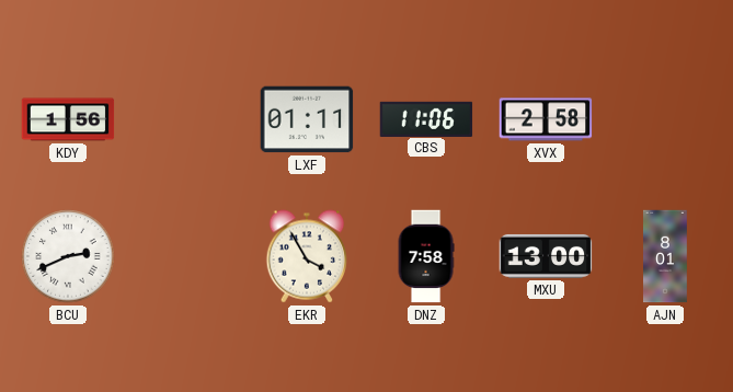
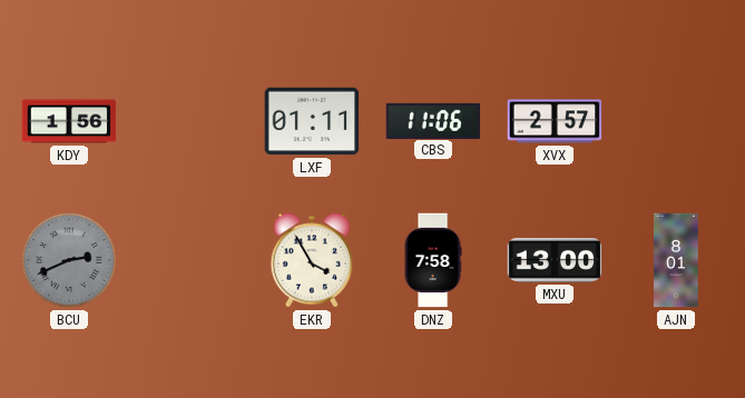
XVX: 2:58 -> 2:57
BCU dial: white -> grey
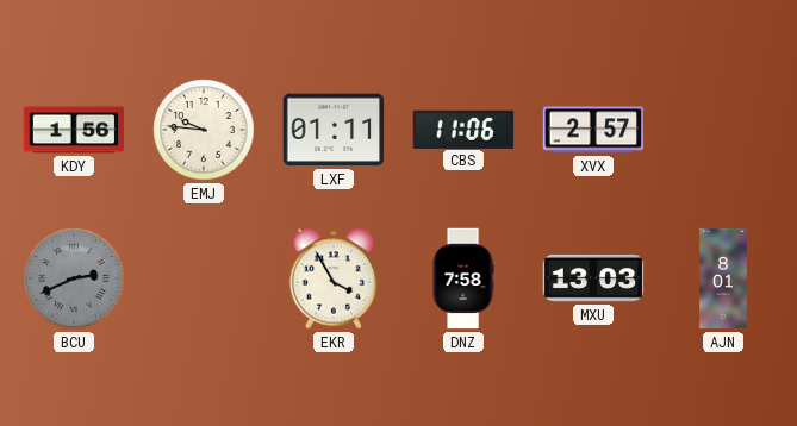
EMJ: none -> 9:46
MXU: 13:00 -> 13:03
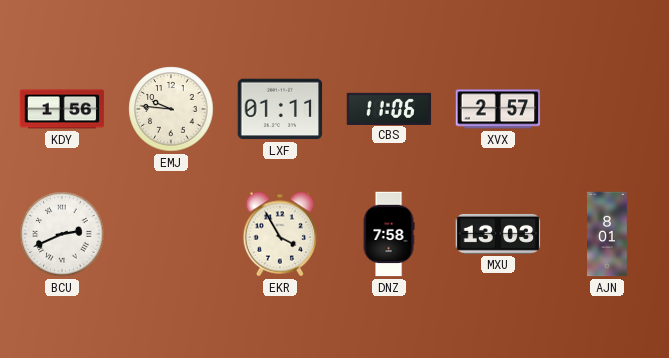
BCU dial: grey -> white
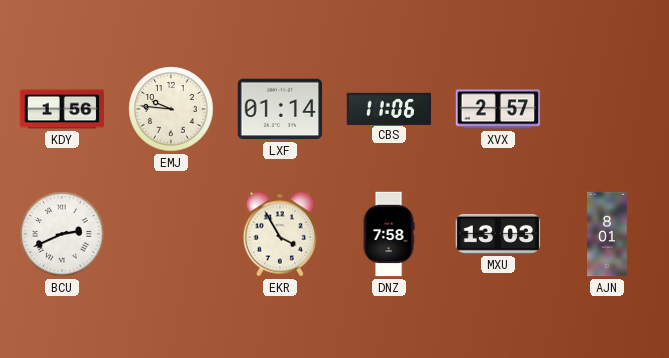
LXF: 01:11 -> 01:14
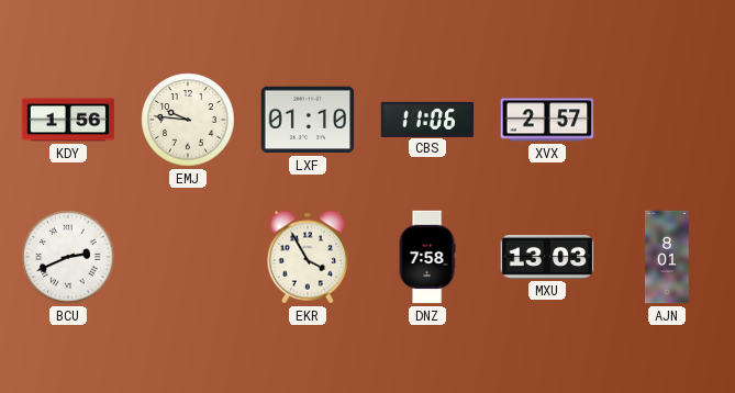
LXF: 01:14 -> 01:10
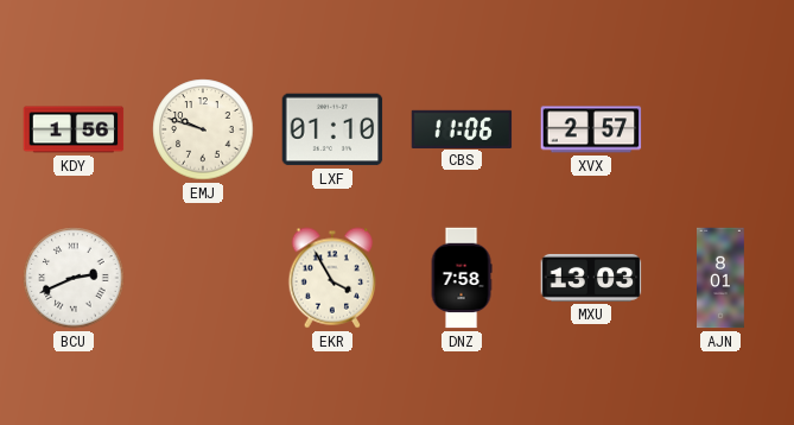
EMJ: 9:46 -> 9:48
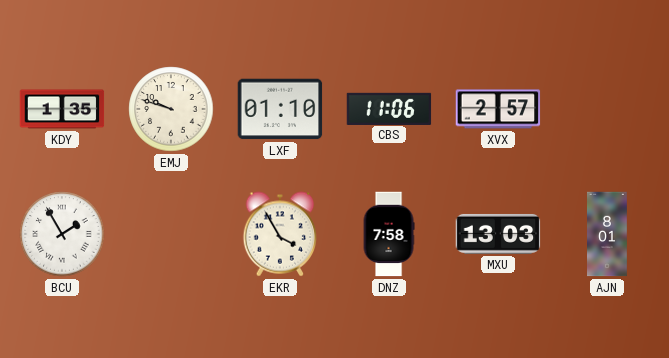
KDY: 1:56 -> 1:35
BCU: 2:41 -> 1:55
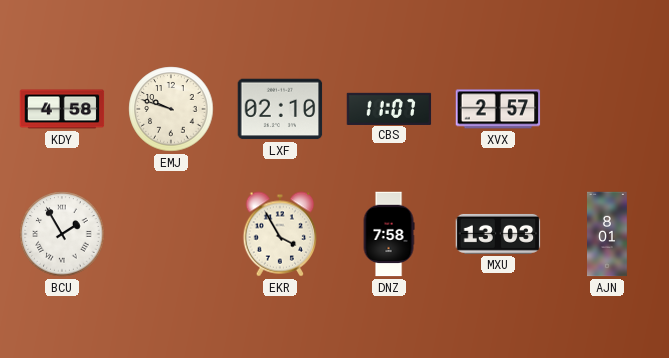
KDY: 1:35 -> 4:58
LXF: 01:10 -> 02:10
CBS: 11:06 -> 11:07
